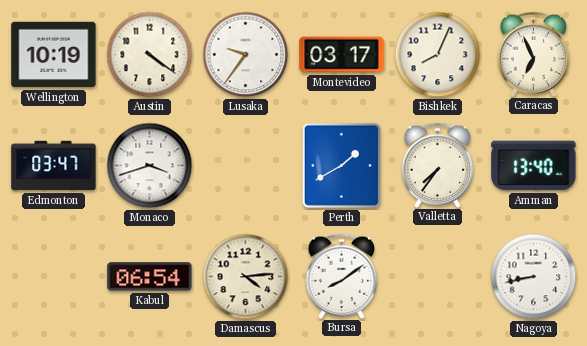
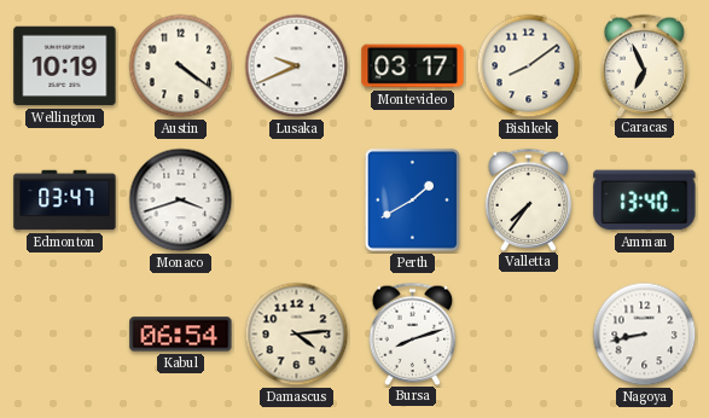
Lusaka: 9:36 -> 9:41
Bishkek: 8:04 -> 8:09
Bursa: 8:09 -> 8:12
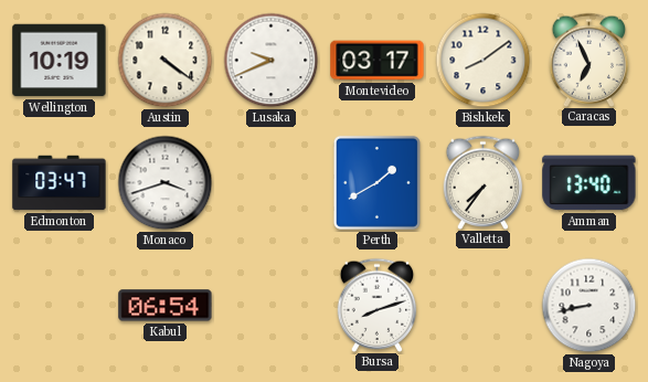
Damascus: 4:14 -> none
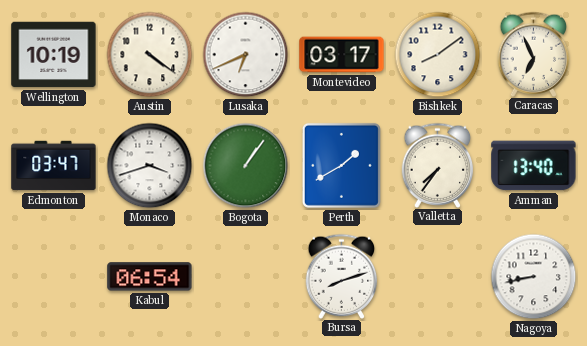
Lusaka: 9:41 -> 6:41
Bogota: none -> 1:06
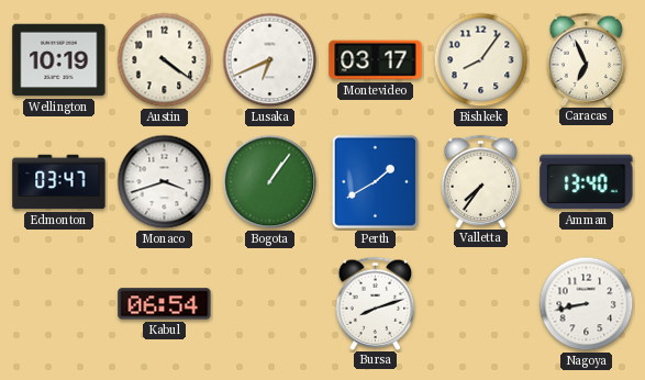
Bishkek: 8:09 -> 8:06
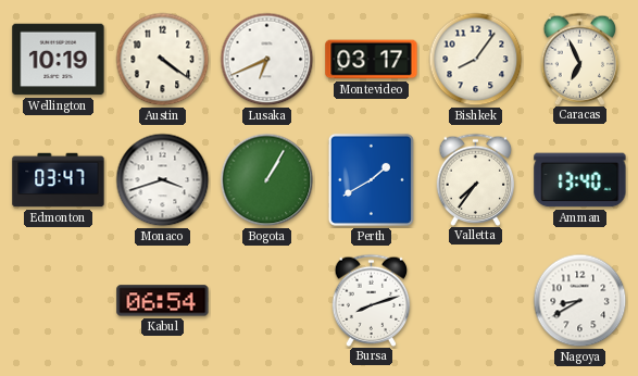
Bogota: 1:06 -> 1:05
Nagoya: 8:43 -> 8:40
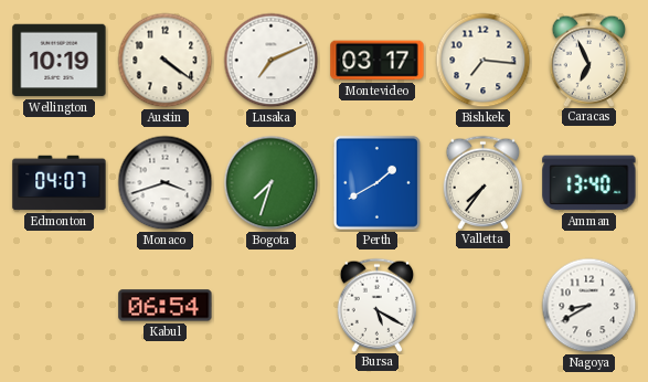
Lusaka: 6:41 -> 7:11
Bishkek: 8:06 -> 7:16
Edmonton: 03:47 -> 04:07
Bogota: 1:05 -> 7:33
Bursa: 8:12 -> 5:20
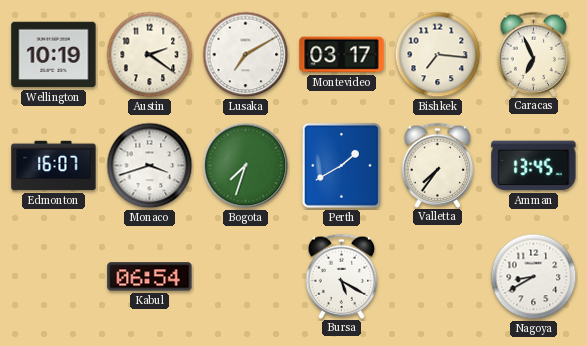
Austin: 4:21 -> 2:21
Lusaka: 7:11 -> 7:10
Edmonton: 04:07 -> 16:07
Amman: 13:40 -> 13:45
